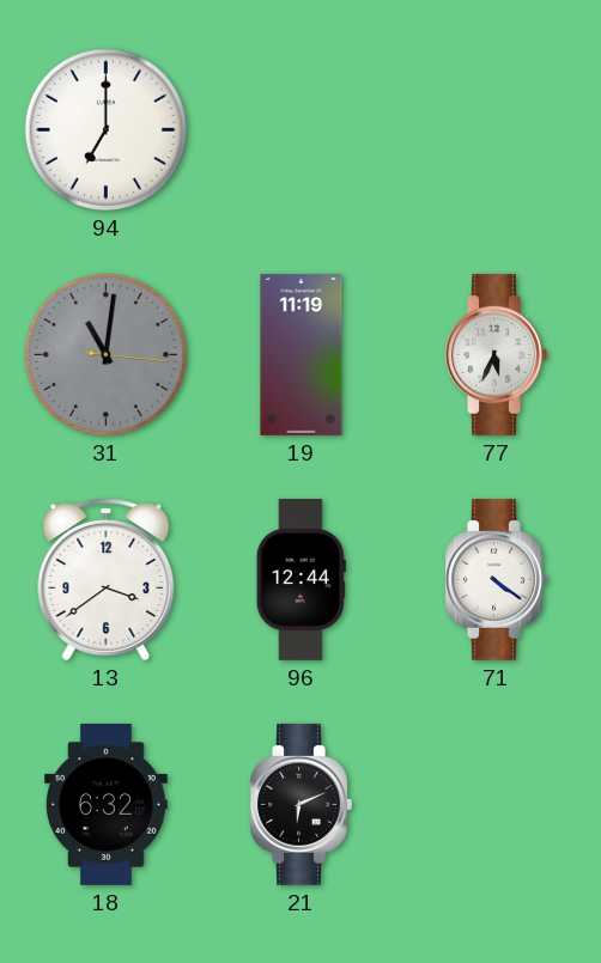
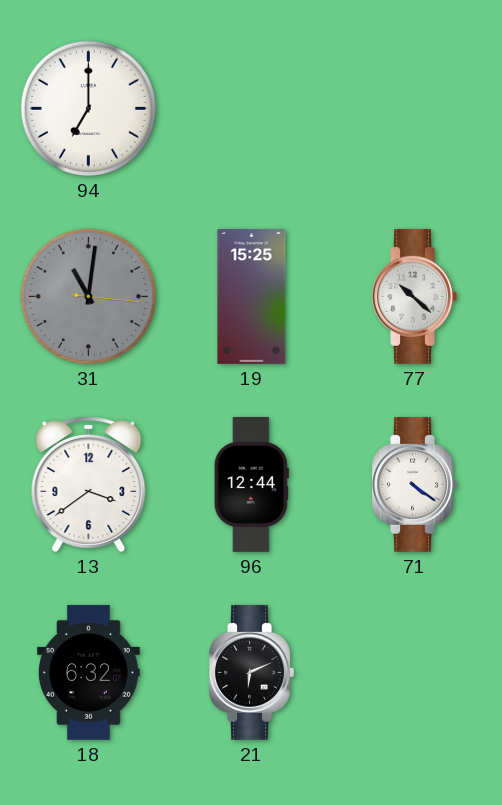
19: 11:19 -> 15:25
77: 5:34 -> 10:22
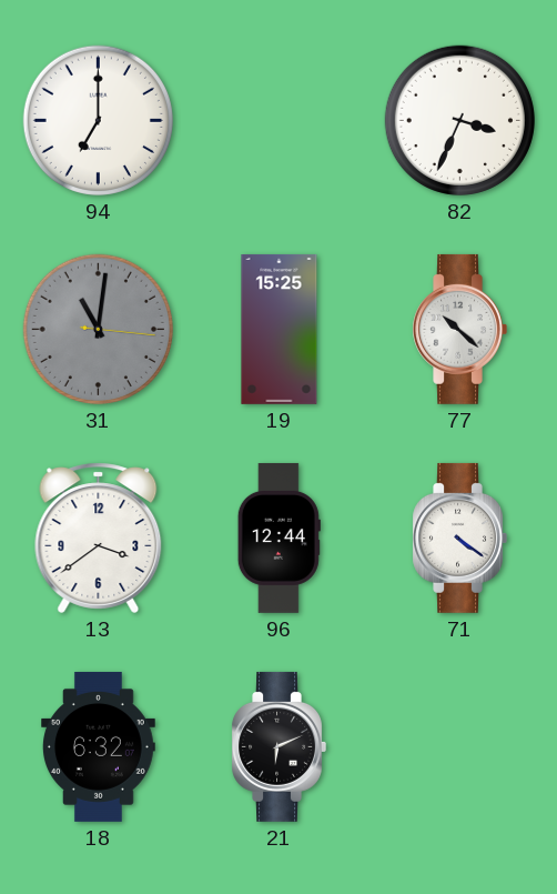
82: none -> 3:34
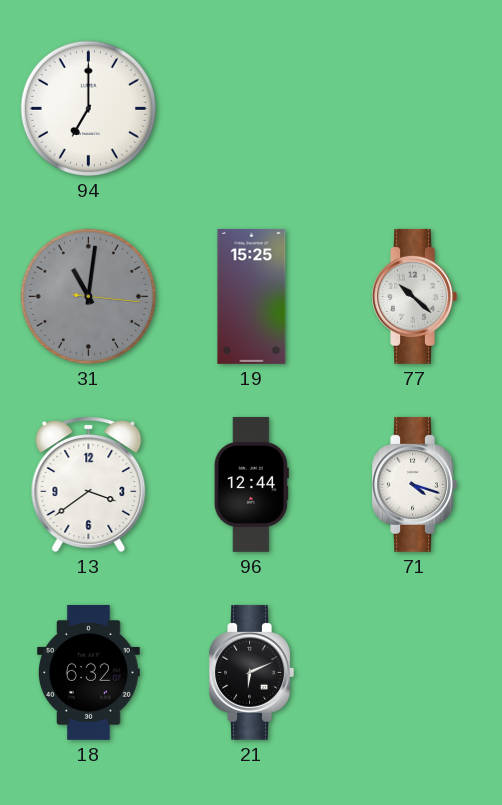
82: 3:34 -> none
71: 4:21 -> 4:18
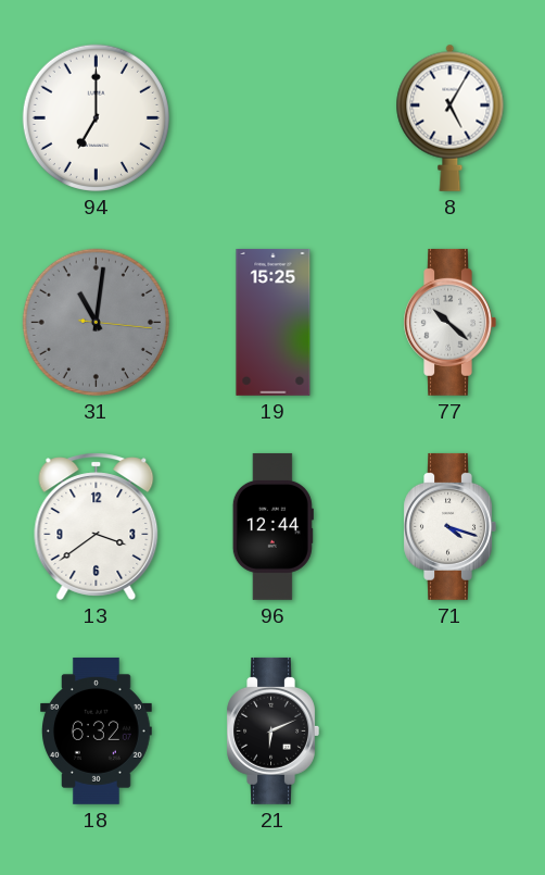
8: none -> 5:05
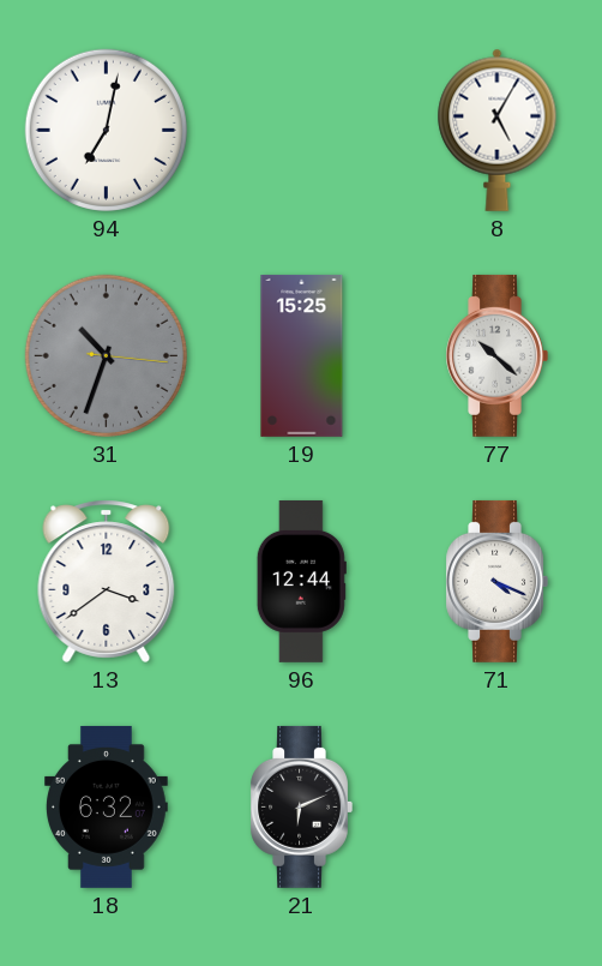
94: 7:00 -> 7:02
31: 11:01 -> 10:33
71: 4:18 -> 4:19
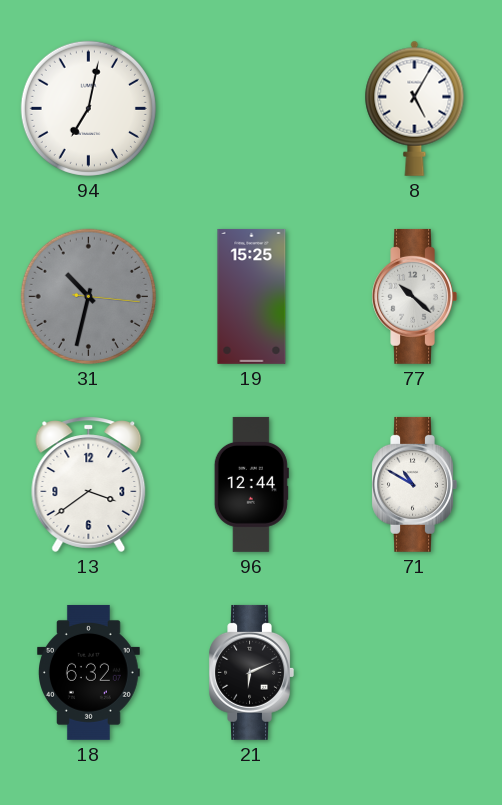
31: 10:33 -> 10:32
71: 4:19 -> 10:50
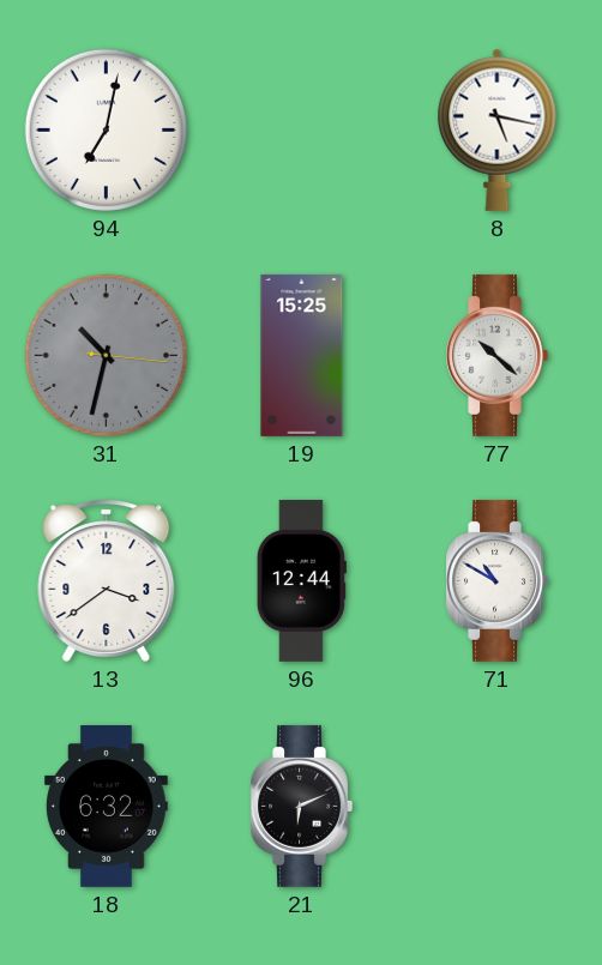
8: 5:05 -> 5:17
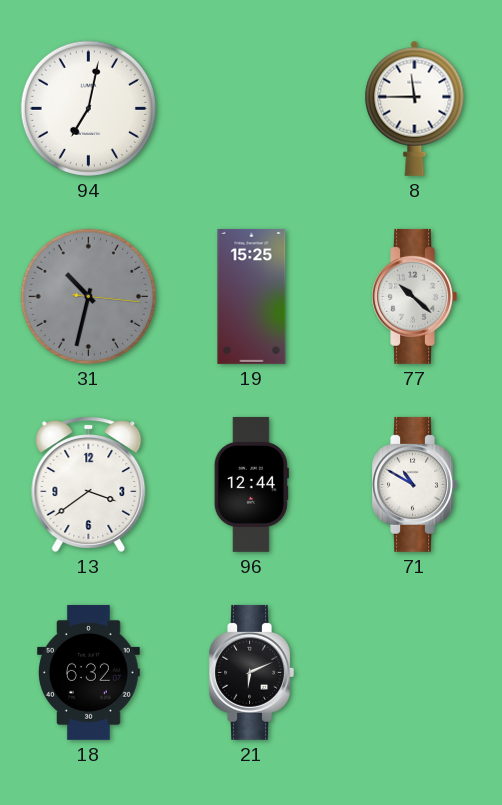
8: 5:17 -> 11:45
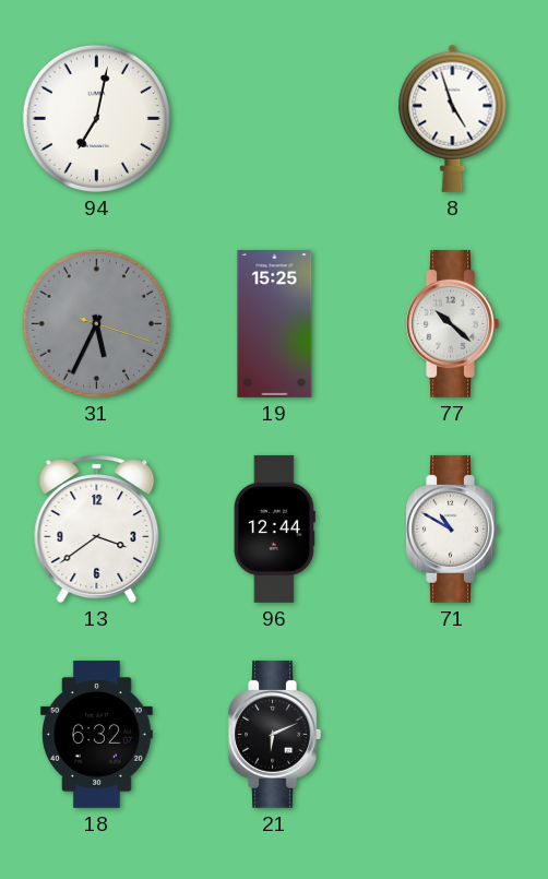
8: 11:45 -> 4:57
31: 10:32 -> 5:34
